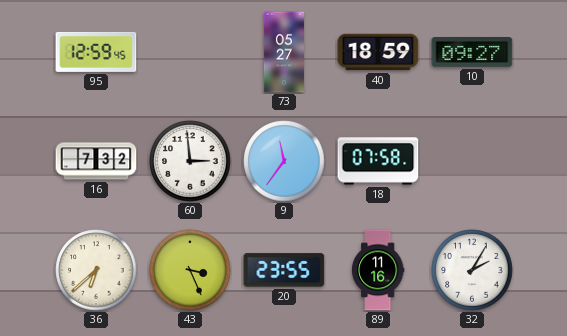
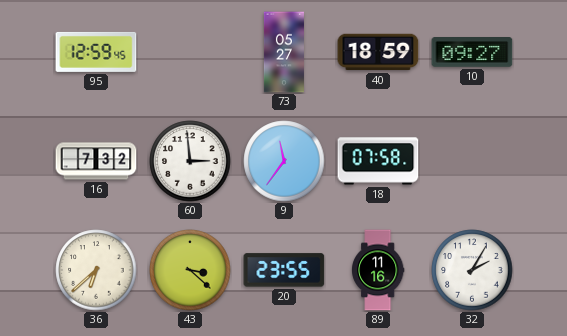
43: 3:26 -> 3:22
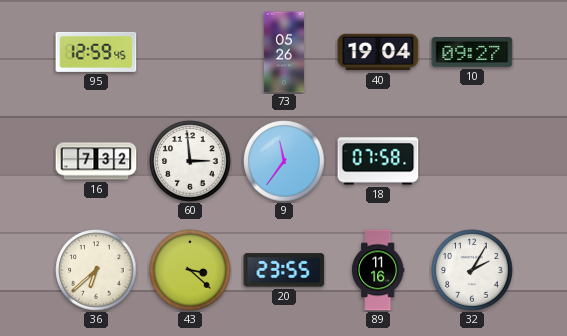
73: 05:27 -> 05:26
40: 18:59 -> 19:04
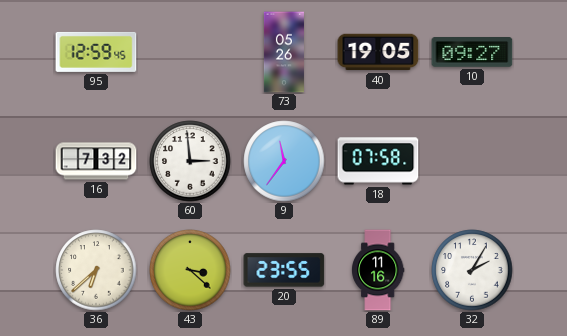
40: 19:04 -> 19:05
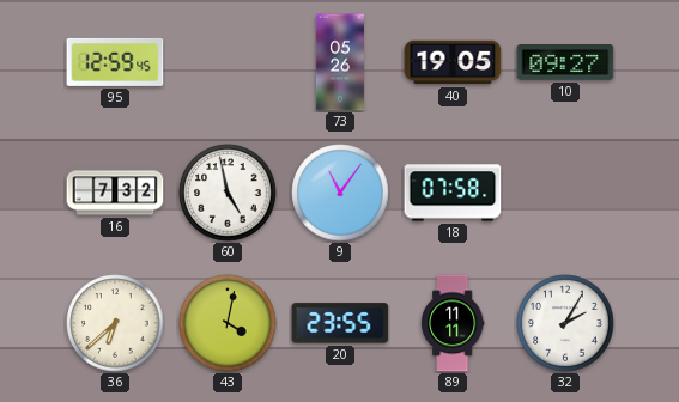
60: 2:59 -> 4:58
9: 11:36 -> 11:06
43: 3:22 -> 4:02
89: 11:16 -> 11:11
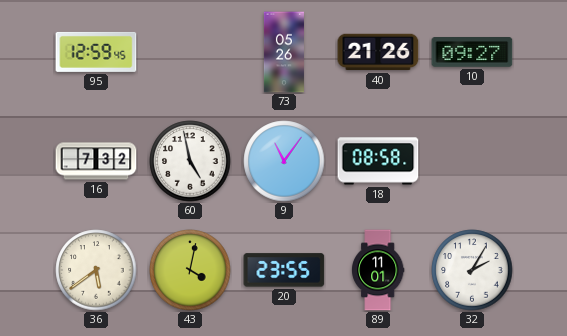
40: 19:05 -> 21:26
18: 07:58 -> 08:58
36: 6:38 -> 5:39
89: 11:11 -> 11:01
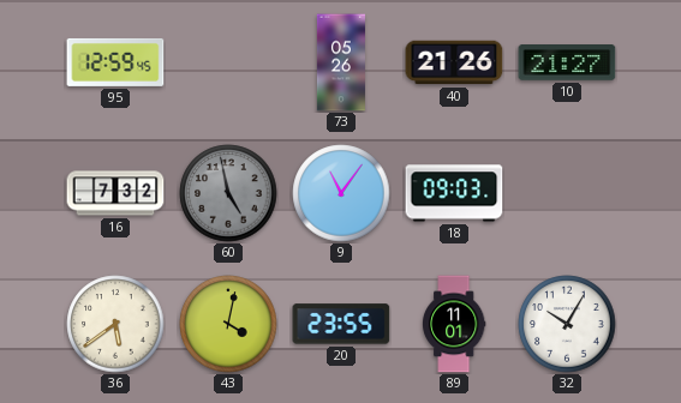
10: 09:27 -> 21:27
60 dial: white -> grey
18: 08:58 -> 09:03
32: 2:05 -> 10:05
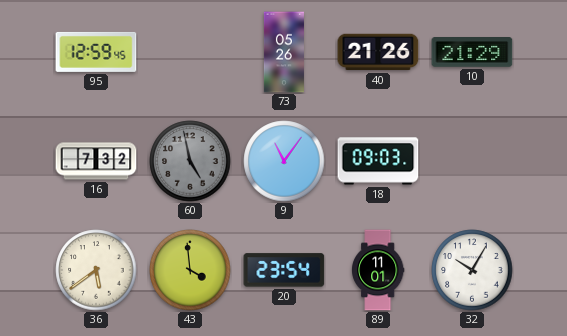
10: 21:27 -> 21:29
43: 4:02 -> 3:59
20: 23:55 -> 23:54
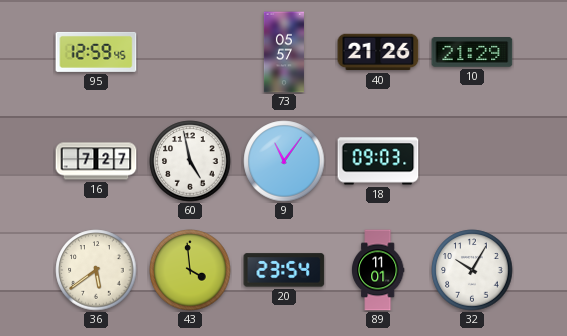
73: 05:26 -> 05:57
16: 7:32 -> 7:27
60 dial: grey -> white
